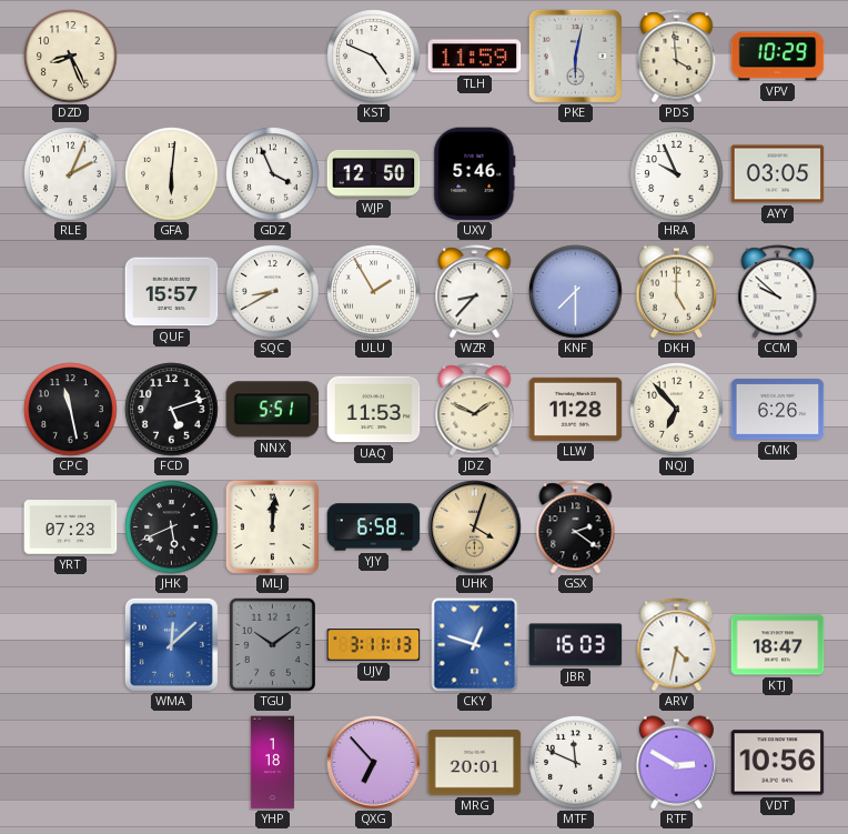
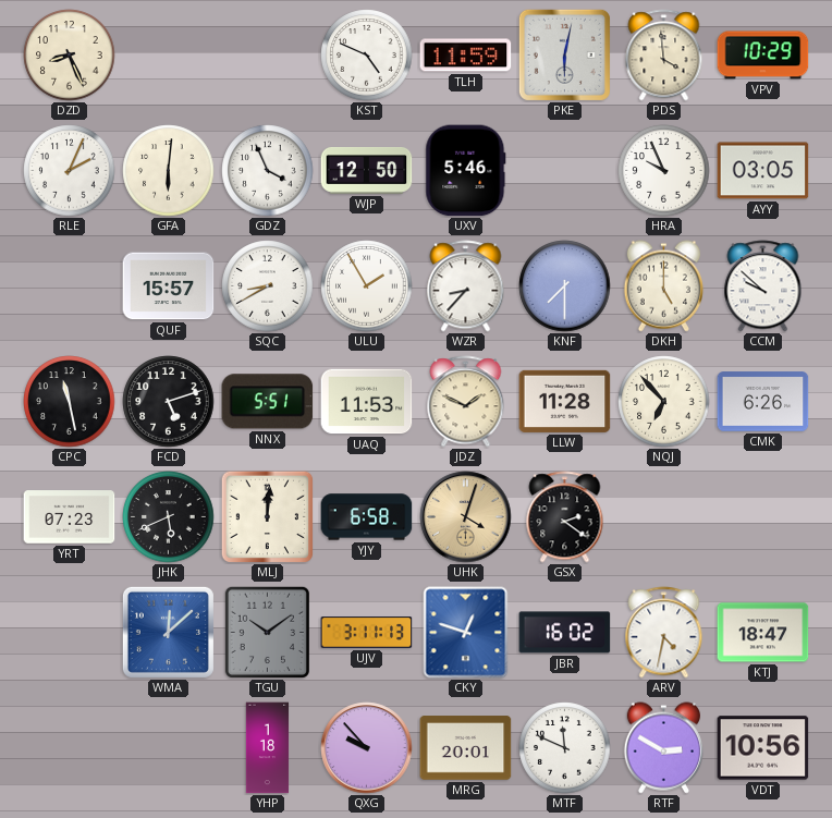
JBR: 16:03 -> 16:02
QXG: 6:53 -> 9:53
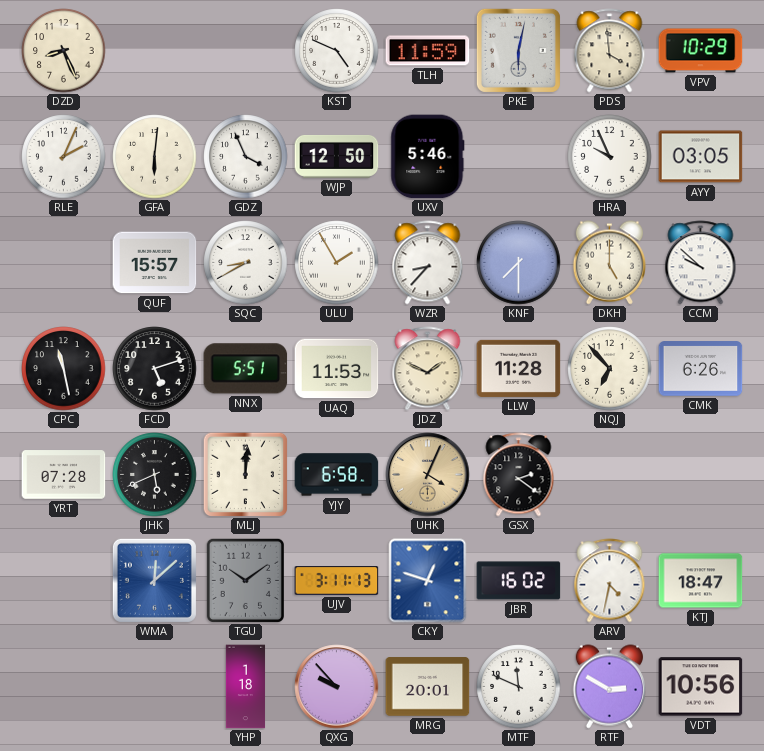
YRT: 07:23 -> 07:28
UHK: 4:03 -> 4:04
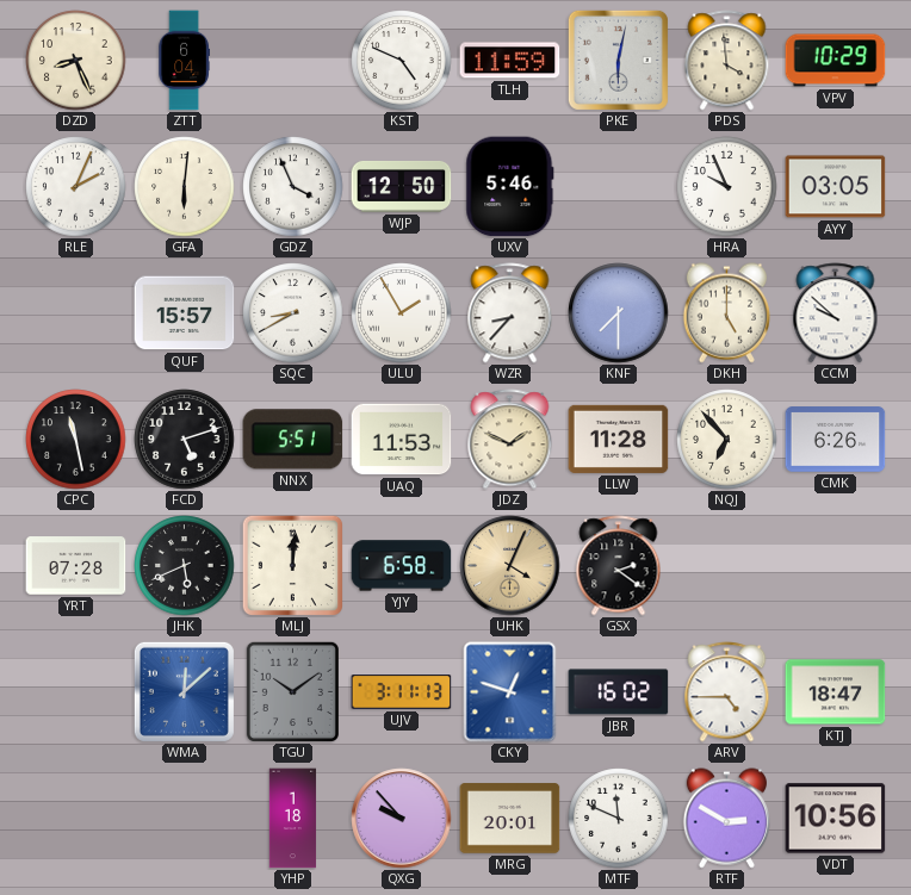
ZTT: none -> 6:04
ARV: 4:32 -> 4:45
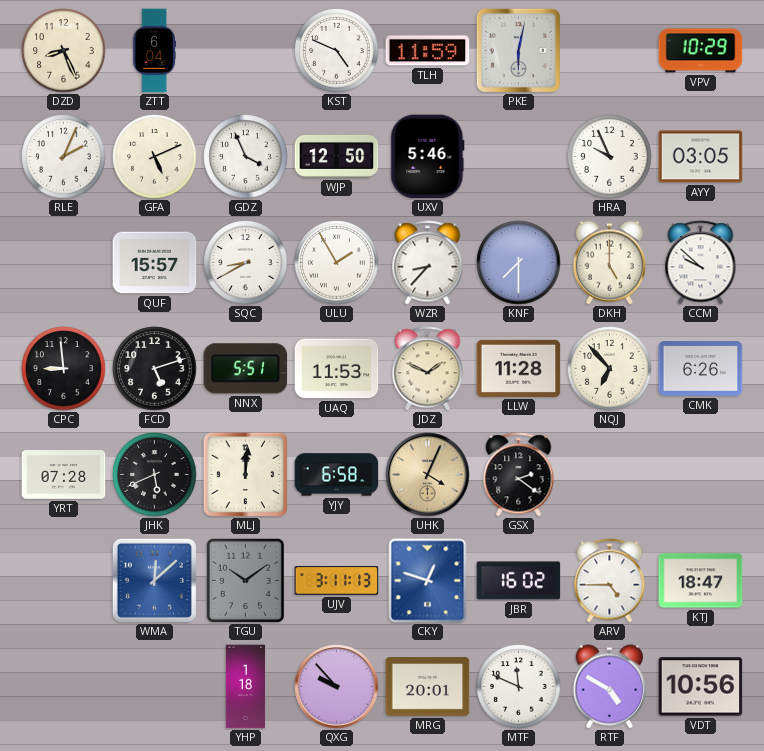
PDS: 3:59 -> none
GFA: 6:01 -> 5:11
CPC: 11:28 -> 8:59
RTF: 2:50 -> 4:50
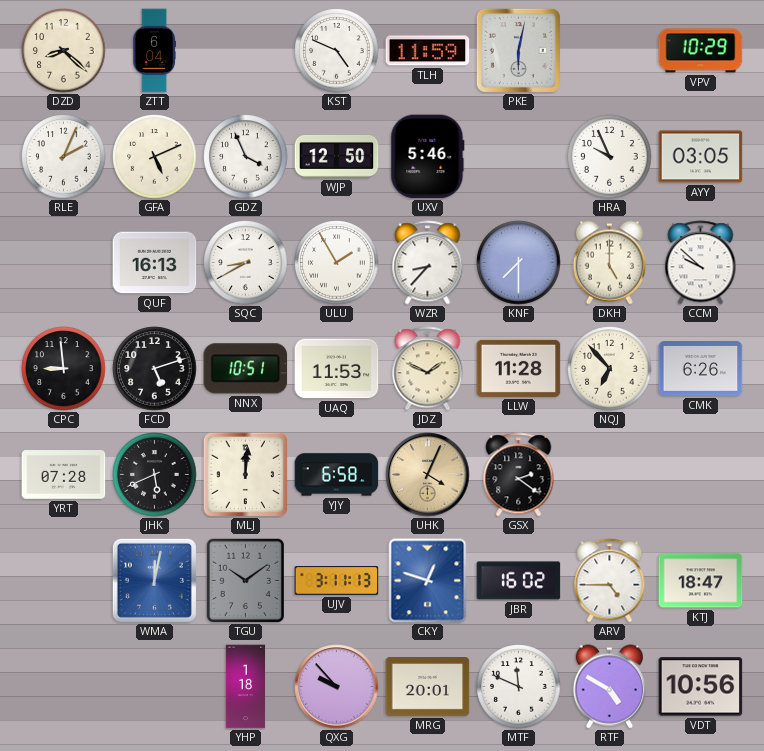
DZD: 8:26 -> 8:22
QUF: 15:57 -> 16:13
NNX: 5:51 -> 10:51
WMA: 12:08 -> 12:02
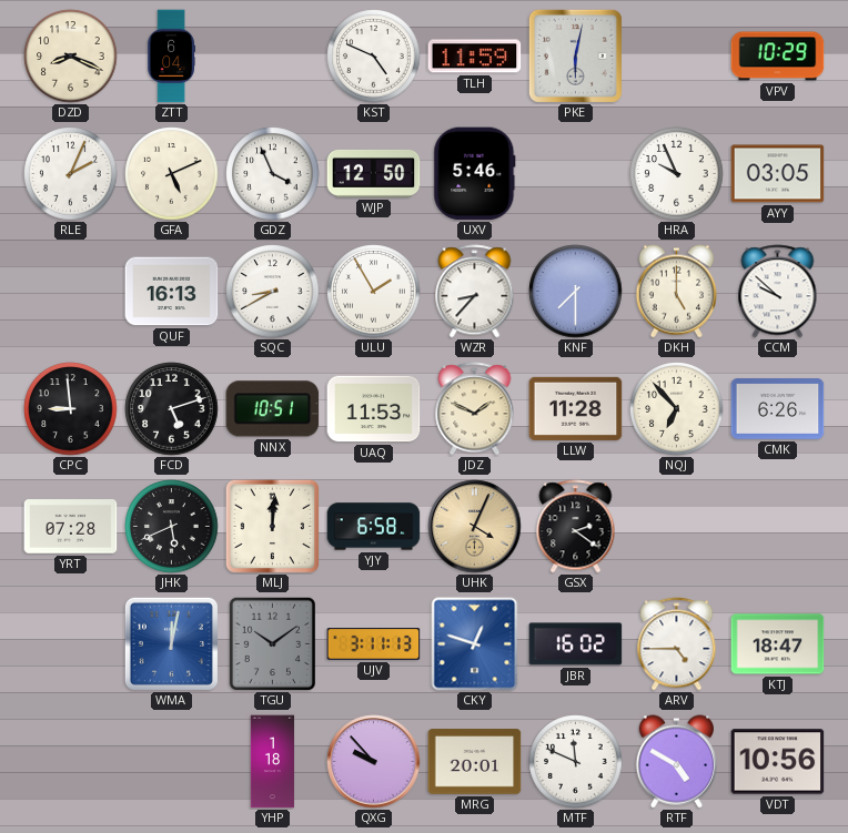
DZD: 8:22 -> 8:19
